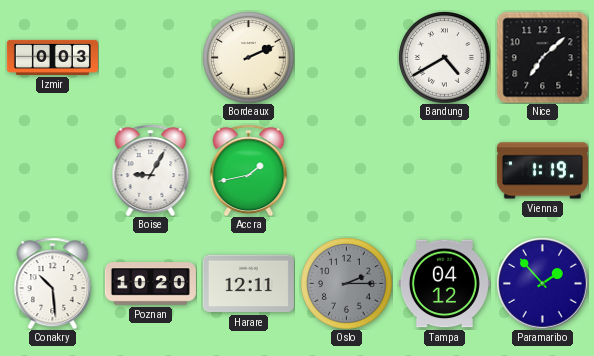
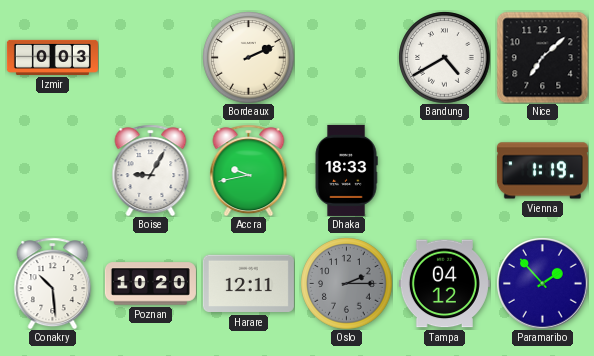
Accra: 1:43 -> 9:43
Dhaka: none -> 18:33
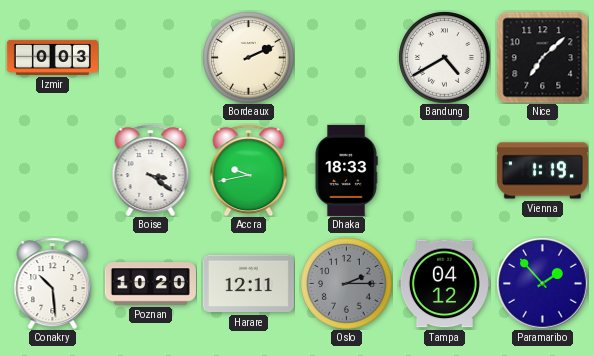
Boise: 9:05 -> 3:21
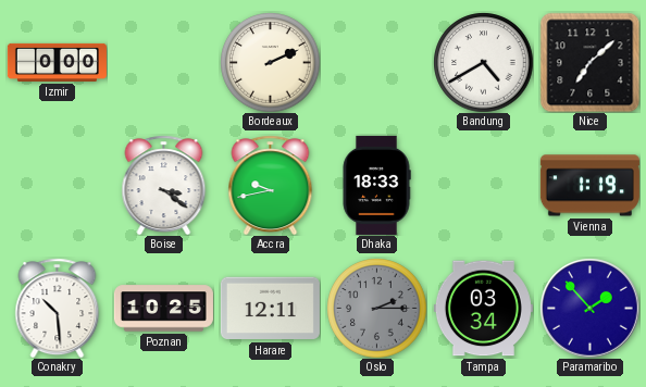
Izmir: 0:03 -> 0:00
Poznan: 10:20 -> 10:25
Tampa: 04:12 -> 03:34
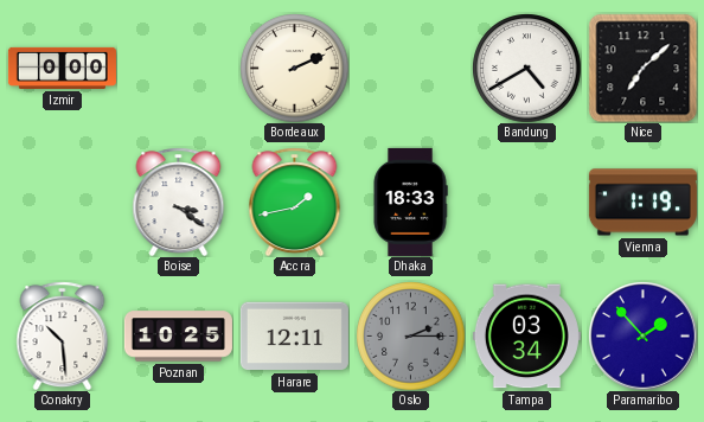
Accra: 9:43 -> 1:43
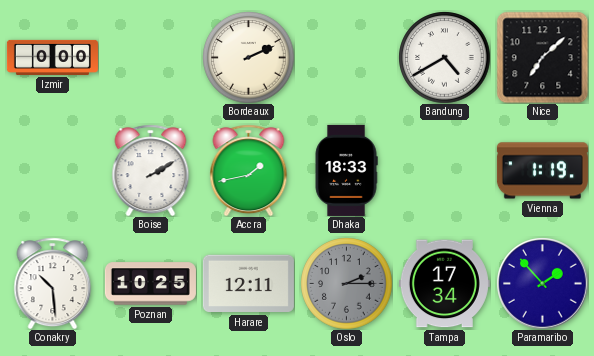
Boise: 3:21 -> 2:10
Tampa: 03:34 -> 17:34
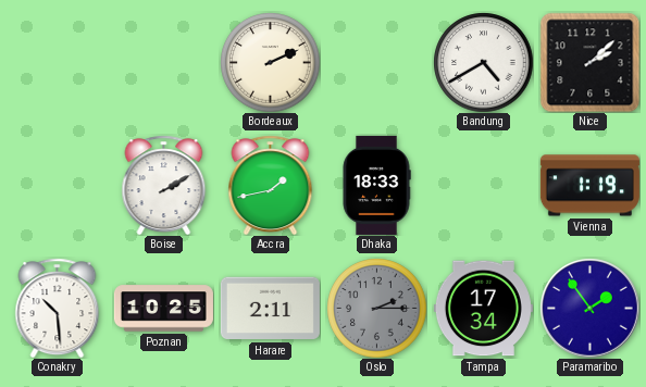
Izmir: 0:00 -> none
Nice: 7:08 -> 2:08
Harare: 12:11 -> 2:11
Paramaribo: 1:53 -> 1:54
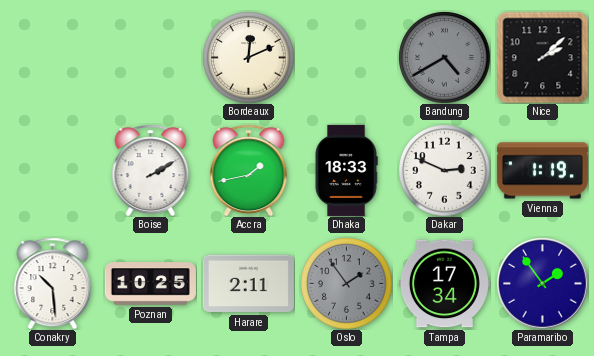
Bordeaux: 2:11 -> 12:11
Bandung dial: white -> grey
Dakar: none -> 2:49
Oslo: 2:15 -> 1:54
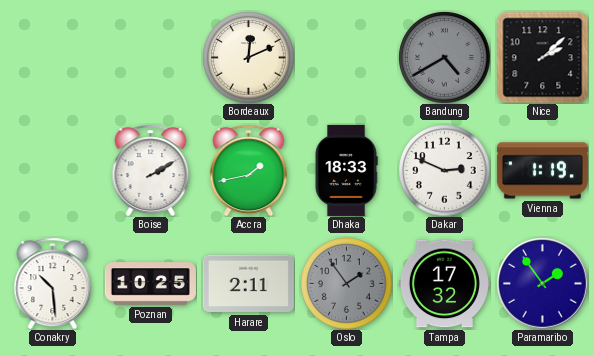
Tampa: 17:34 -> 17:32
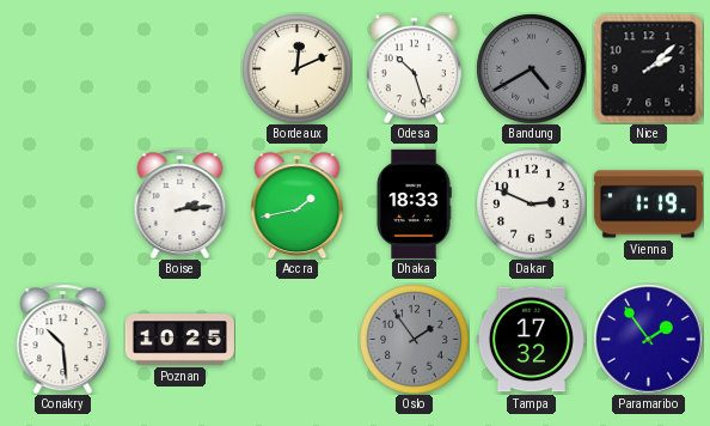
Odesa: none -> 10:27
Boise: 2:10 -> 2:14
Harare: 2:11 -> none
